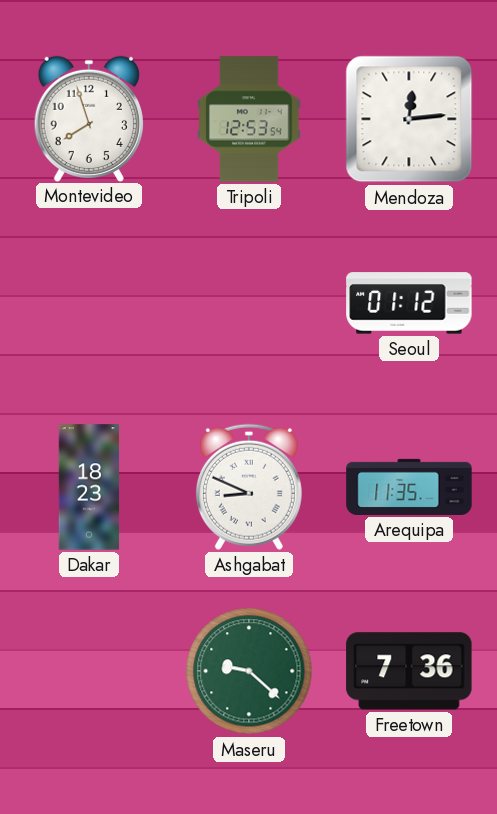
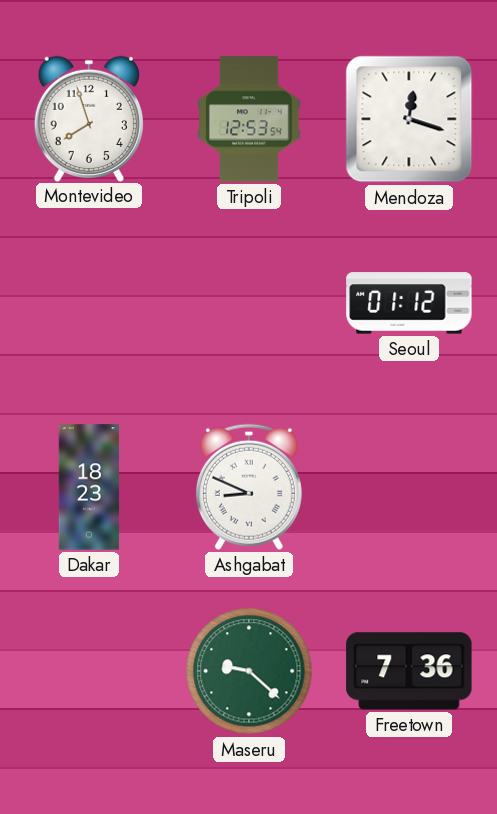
Mendoza: 12:14 -> 12:18
Arequipa: 11:35 -> none
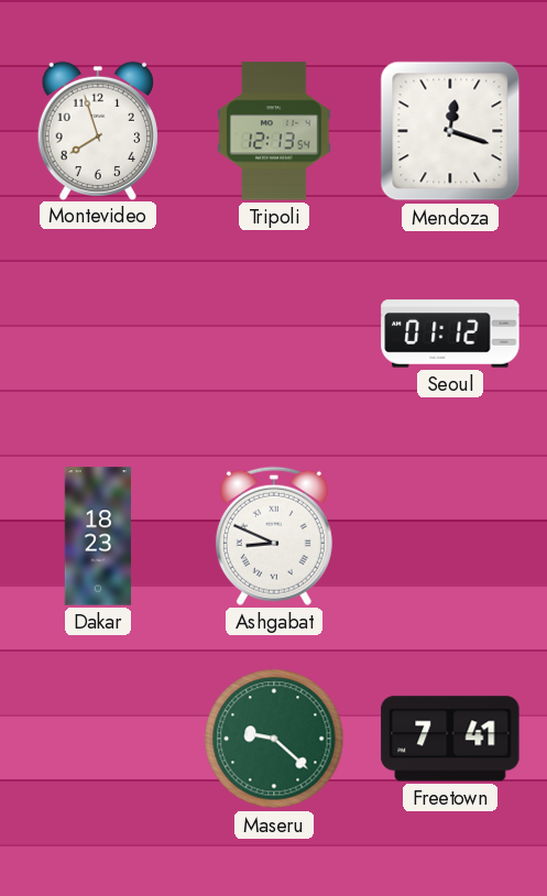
Tripoli: 12:53 -> 12:13
Freetown: 7:36 -> 7:41
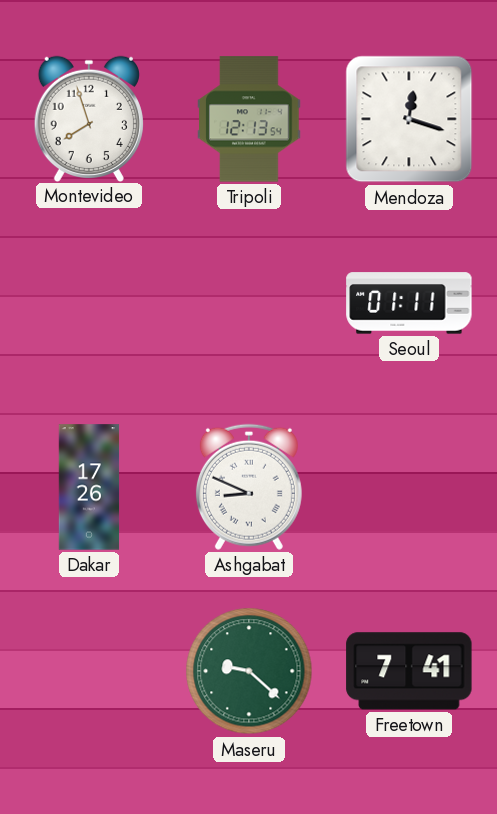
Seoul: 01:12 -> 01:11
Dakar: 18:23 -> 17:26
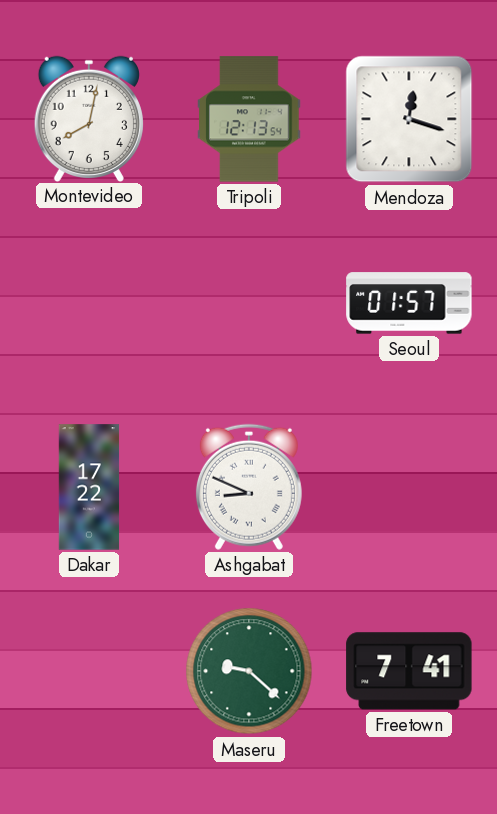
Montevideo: 7:57 -> 8:02
Seoul: 01:11 -> 01:57
Dakar: 17:26 -> 17:22
